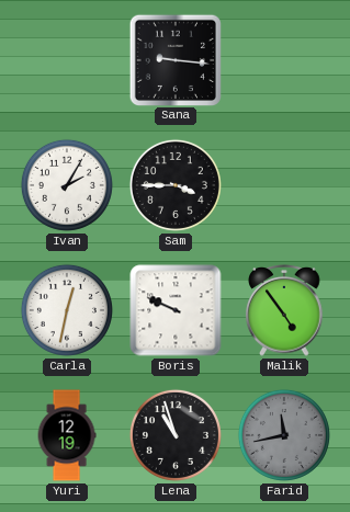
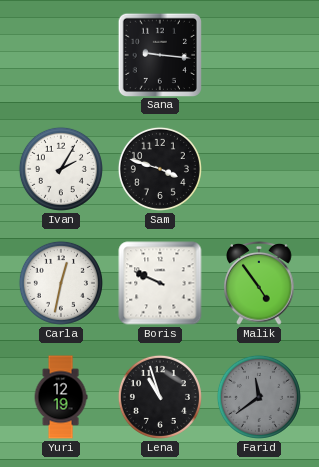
Sam: 3:45 -> 3:48
Farid: 11:43 -> 11:39
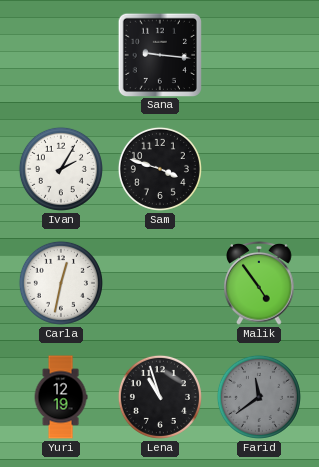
Boris: 9:49 -> none
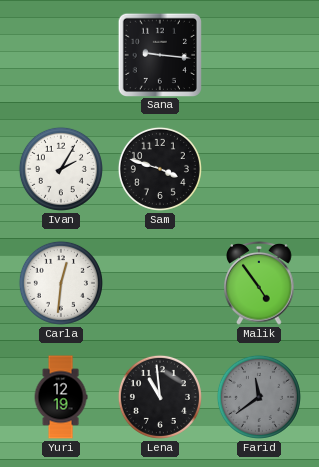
Carla: 12:32 -> 12:31
Lena: 10:57 -> 10:59
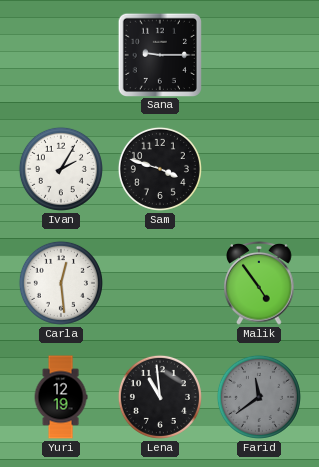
Sana: 9:16 -> 9:15
Carla: 12:31 -> 12:29
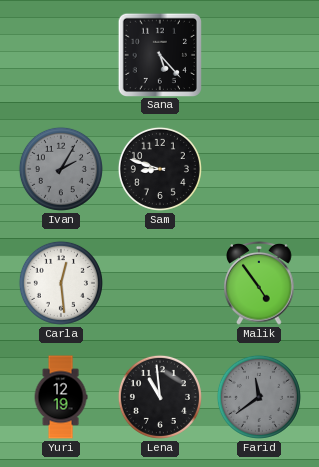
Sana: 9:15 -> 5:23
Ivan dial: white -> grey
Sam: 3:48 -> 8:48
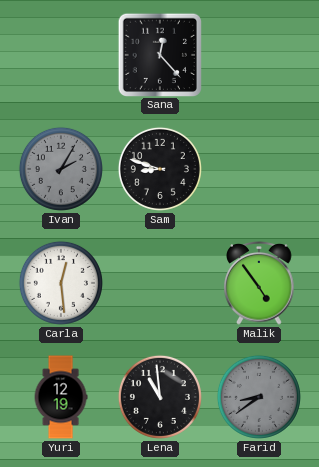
Sana: 5:23 -> 12:23
Farid: 11:39 -> 8:39
